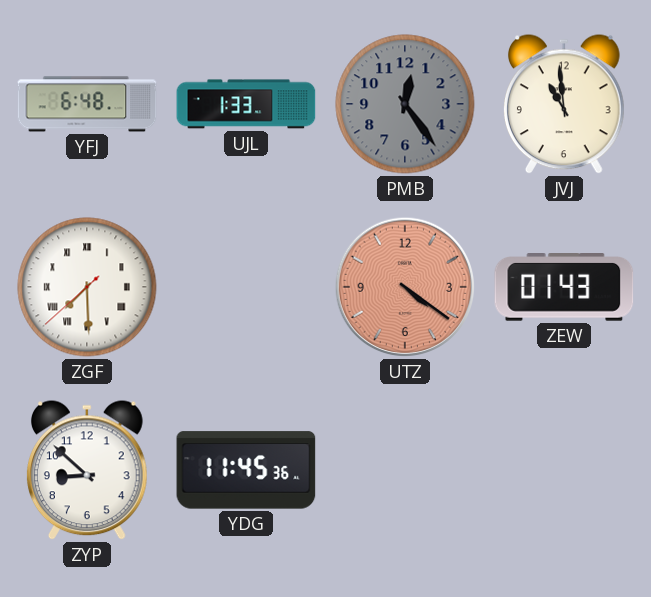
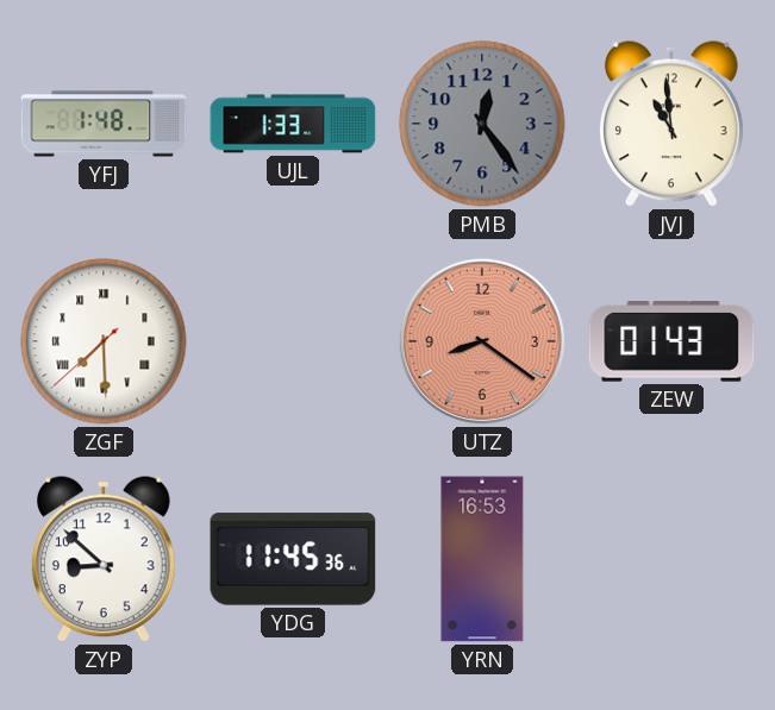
YFJ: 6:48 -> 1:48
UTZ: 4:21 -> 8:21
YRN: none -> 16:53
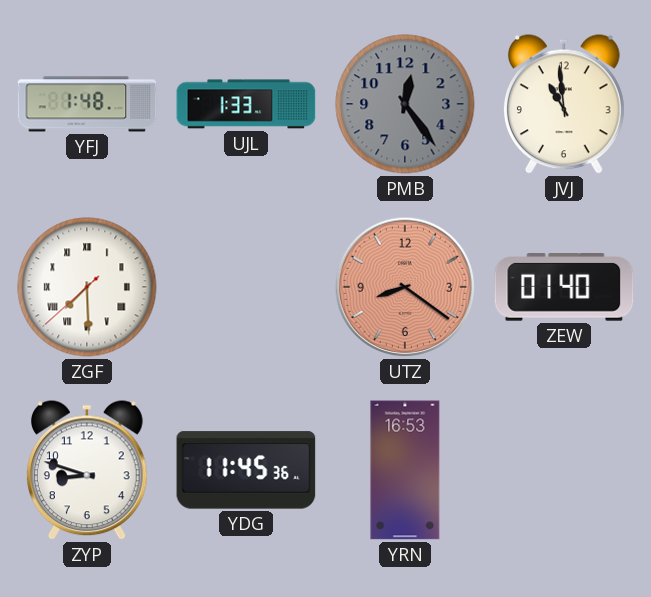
ZEW: 01:43 -> 01:40
ZYP: 8:52 -> 8:48
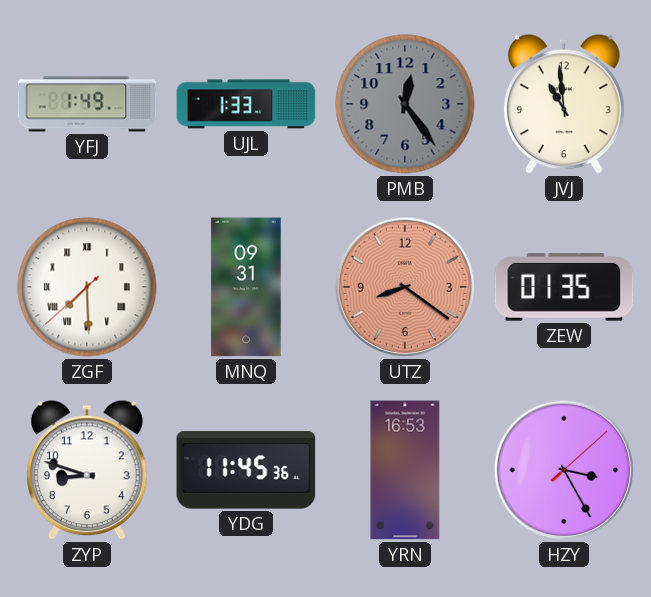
YFJ: 1:48 -> 1:49
MNQ: none -> 09:31
ZEW: 01:40 -> 01:35
HZY: none -> 3:25
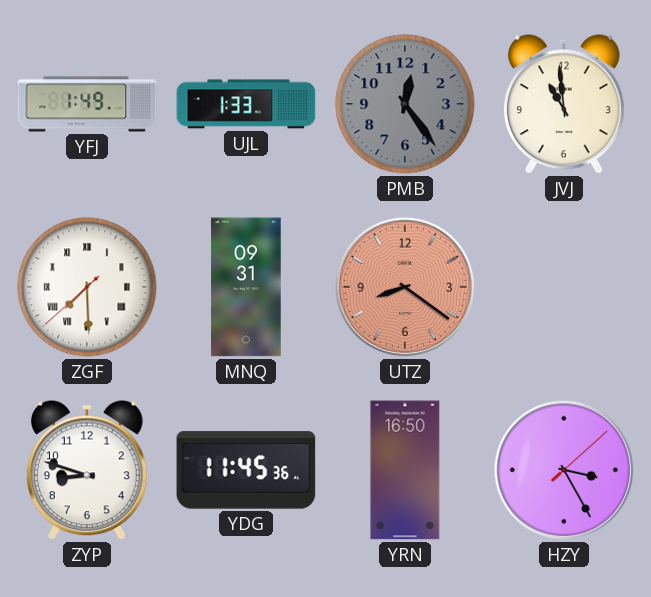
ZEW: 01:35 -> none
YRN: 16:53 -> 16:50
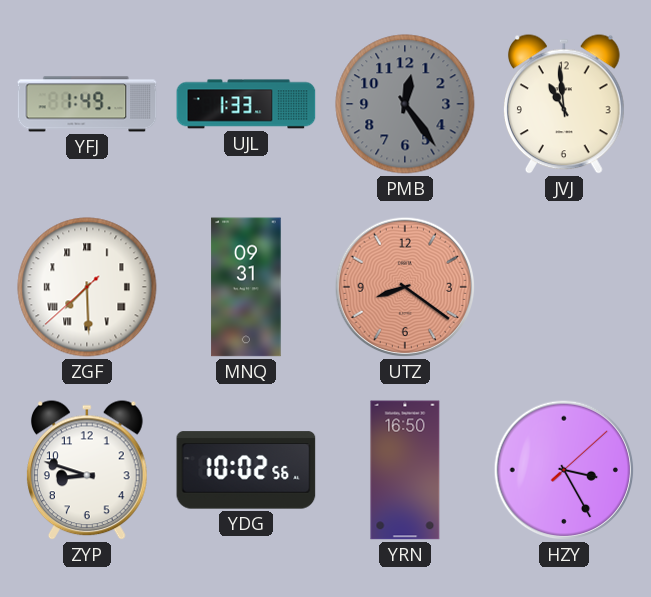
YDG: 11:45 -> 10:02
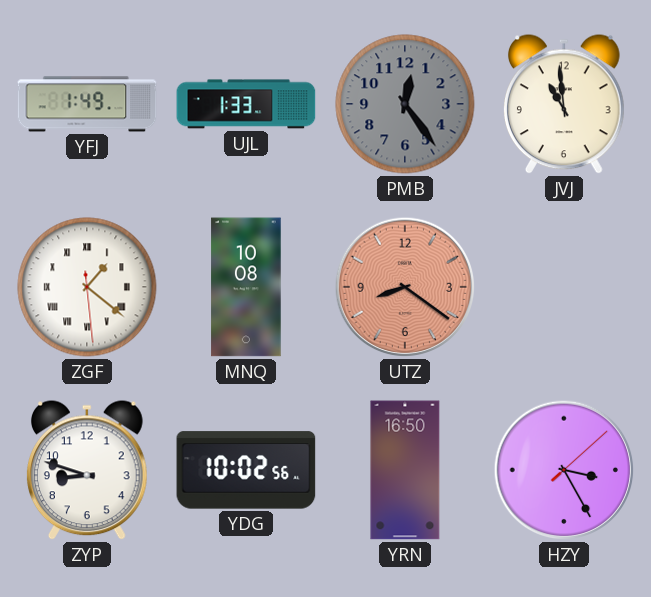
ZGF: 7:29 -> 1:21
MNQ: 09:31 -> 10:08
